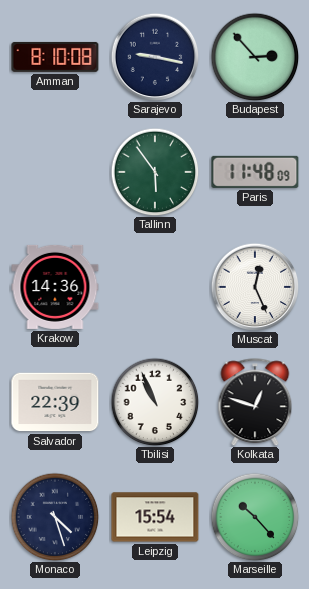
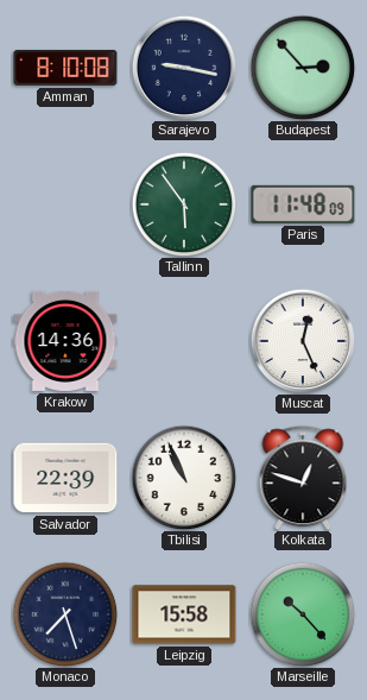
Monaco: 4:27 -> 7:27
Leipzig: 15:54 -> 15:58
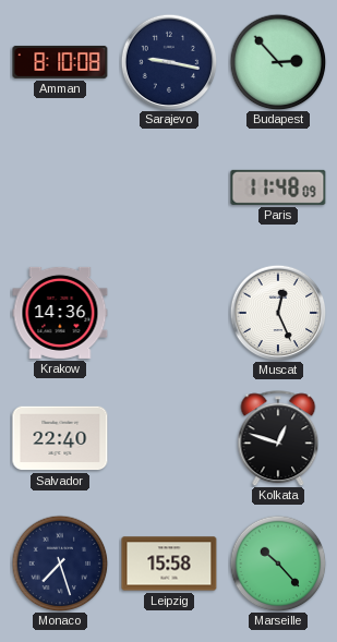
Tallinn: 5:54 -> none
Salvador: 22:39 -> 22:40
Tbilisi: 10:56 -> none
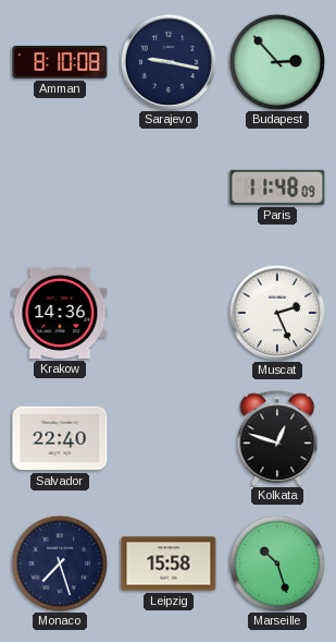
Muscat: 12:26 -> 2:26
Marseille: 10:23 -> 10:27
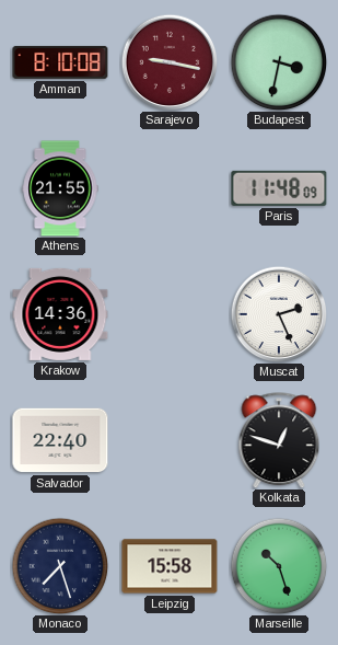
Sarajevo dial: navy -> burgundy
Budapest: 2:53 -> 3:32
Athens: none -> 21:55
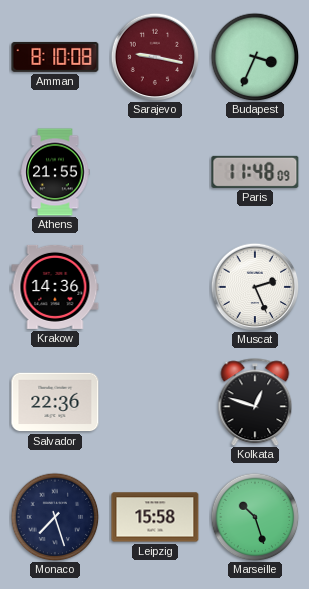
Budapest: 3:32 -> 3:34
Salvador: 22:40 -> 22:36
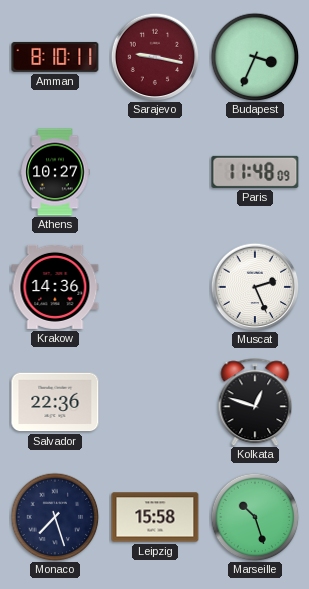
Amman: 8:10:08 -> 8:10:11
Athens: 21:55 -> 10:27
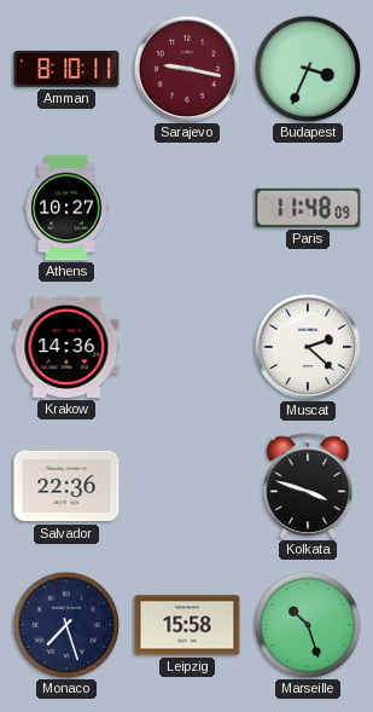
Muscat: 2:26 -> 2:22
Kolkata: 12:48 -> 3:48
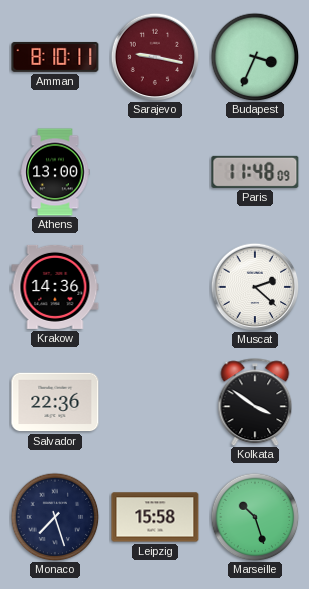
Athens: 10:27 -> 13:00
Kolkata: 3:48 -> 3:51
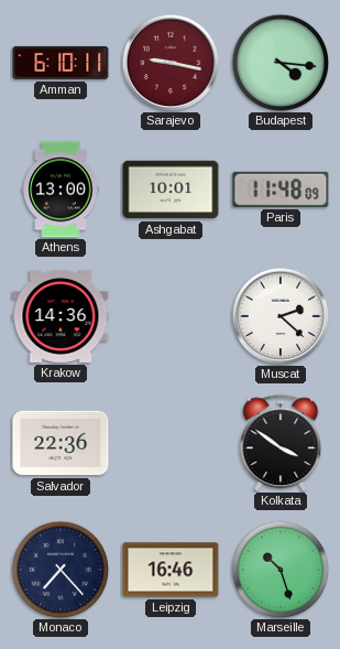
Amman: 8:10 -> 6:10
Budapest: 3:34 -> 4:16
Ashgabat: none -> 10:01
Monaco: 7:27 -> 7:23
Leipzig: 15:58 -> 16:46
